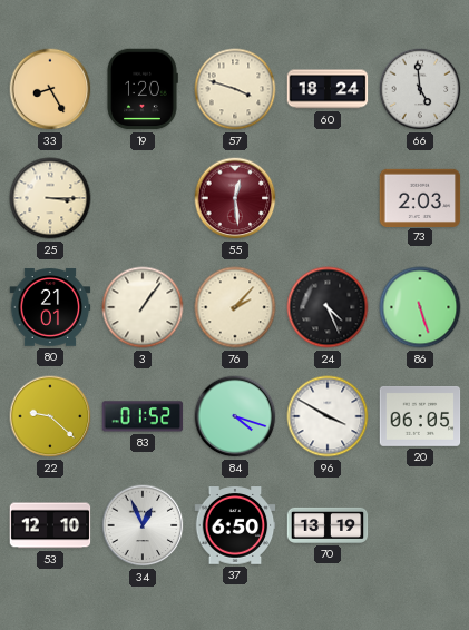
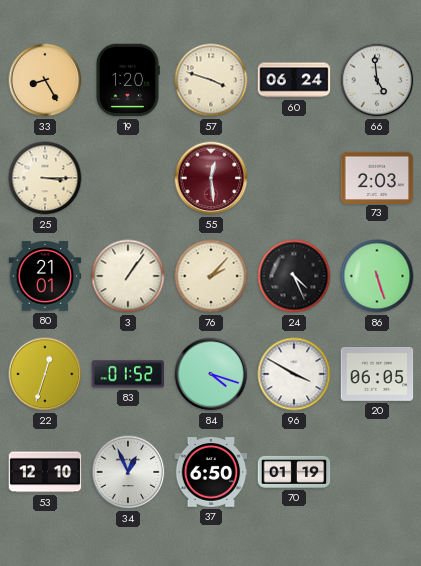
60: 18:24 -> 06:24
22: 9:22 -> 12:33
70: 13:19 -> 01:19
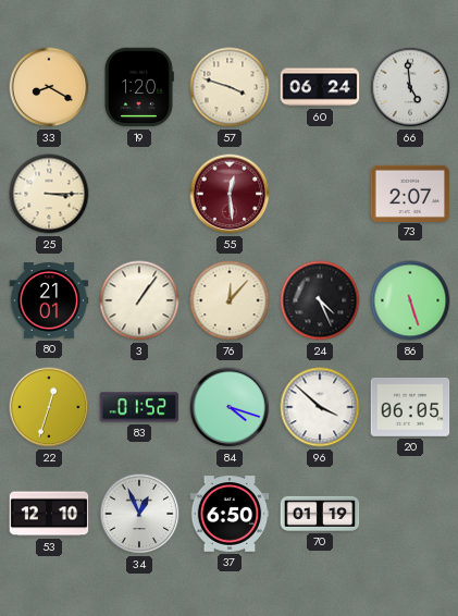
33: 8:25 -> 8:20
73: 2:03 -> 2:07
76: 2:07 -> 12:07
96: 3:50 -> 3:52
